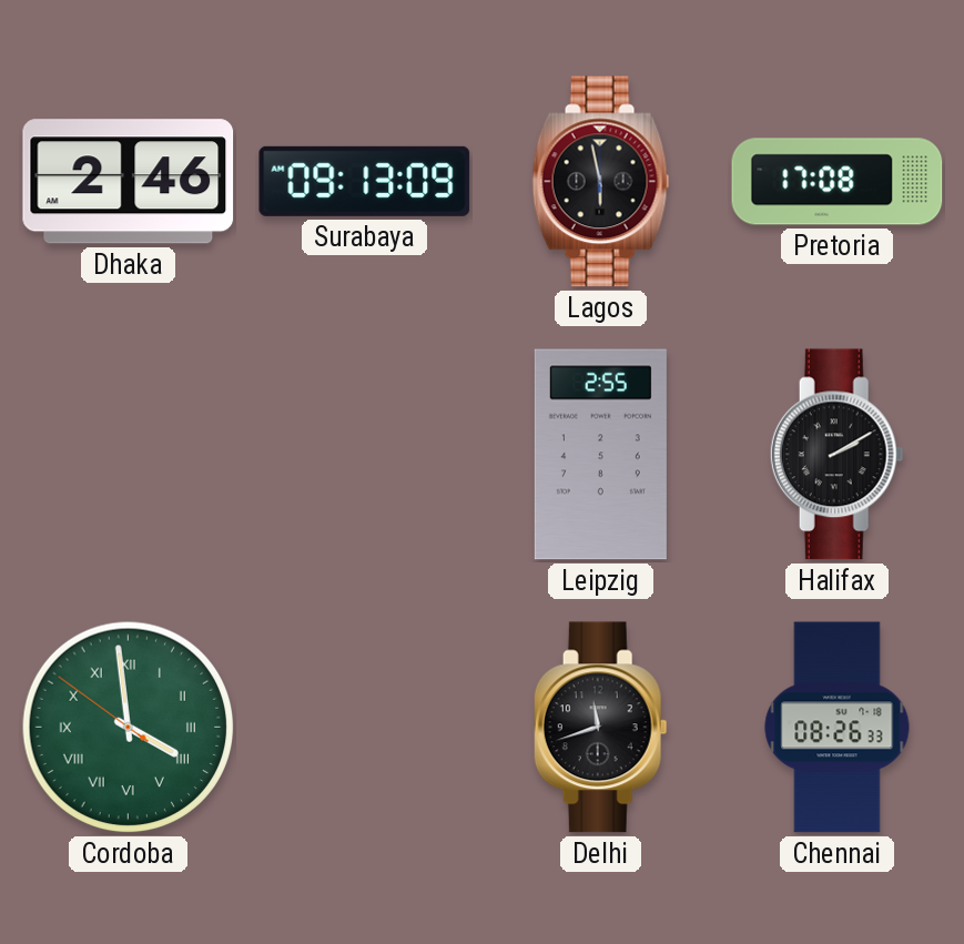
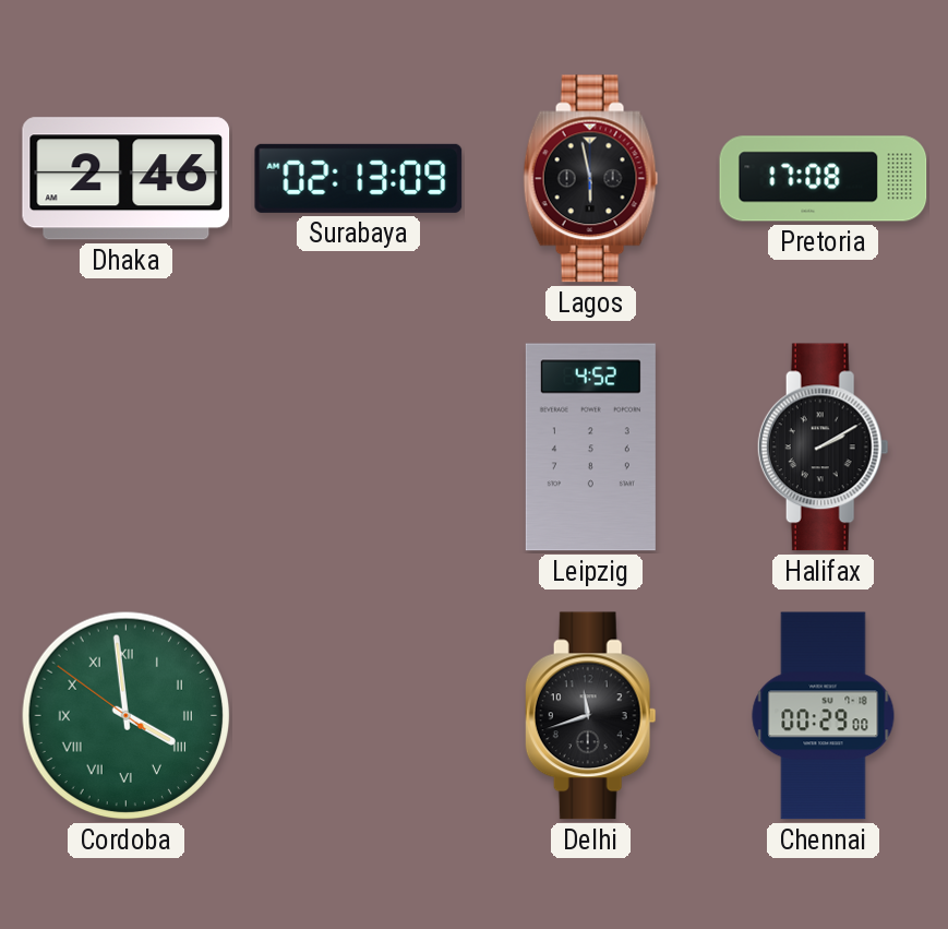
Surabaya: 09:13 -> 02:13
Leipzig: 2:55 -> 4:52
Chennai: 08:26 -> 00:29
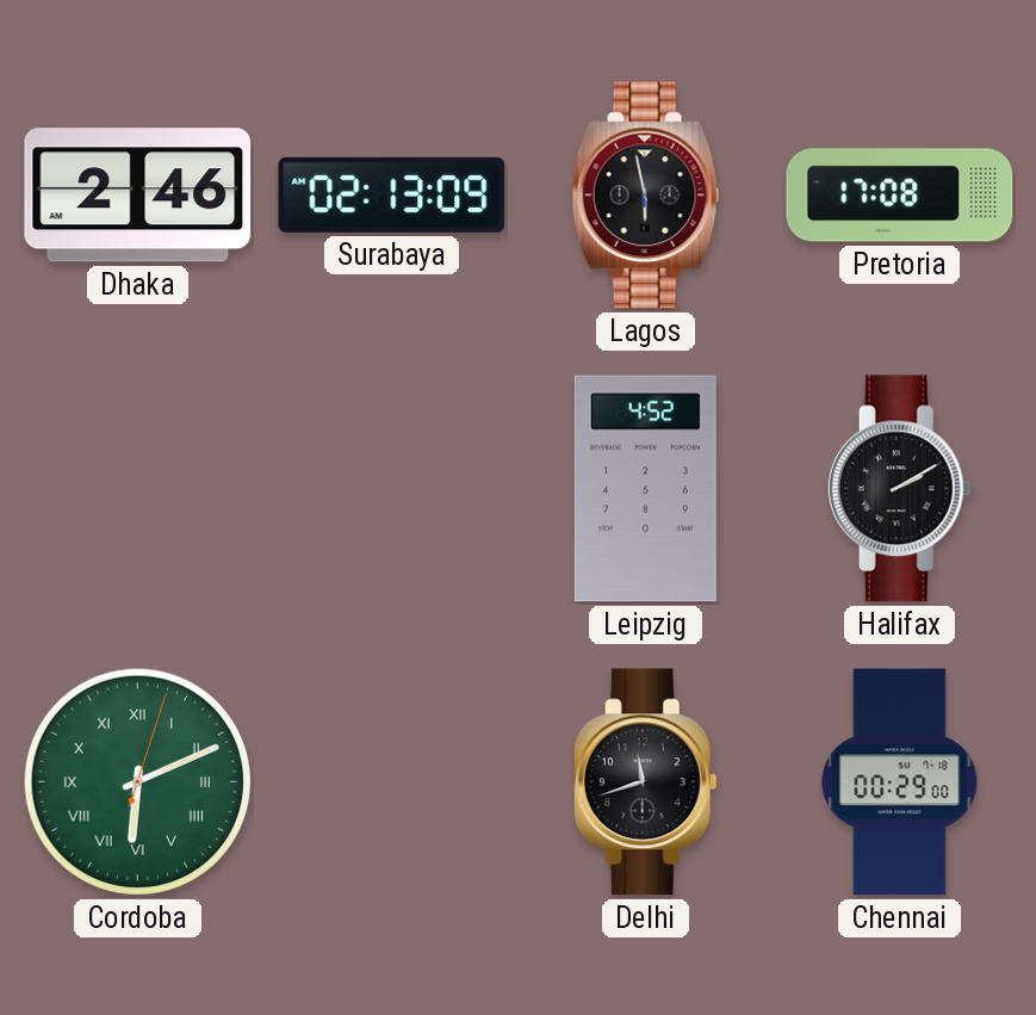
Cordoba: 3:58 -> 6:11
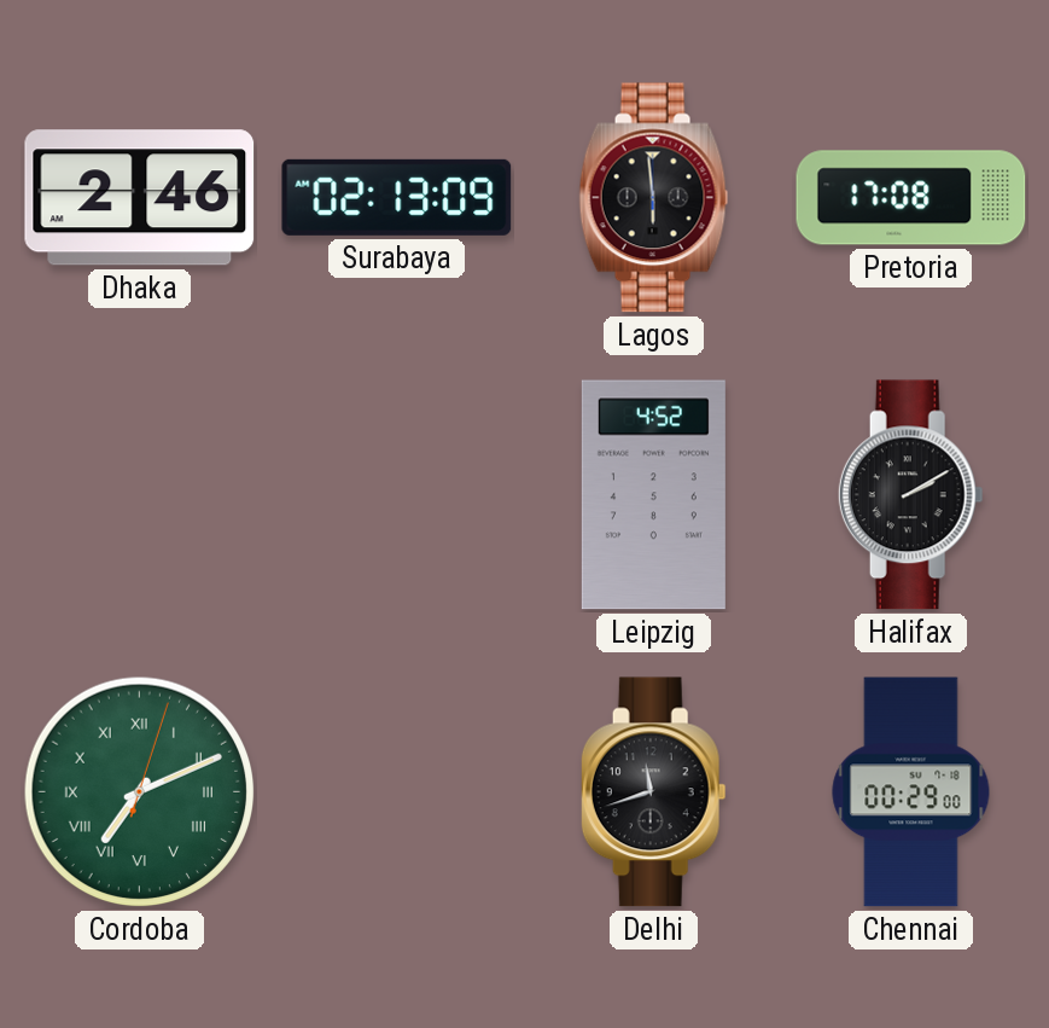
Lagos: 5:58 -> 5:59
Cordoba: 6:11 -> 7:11
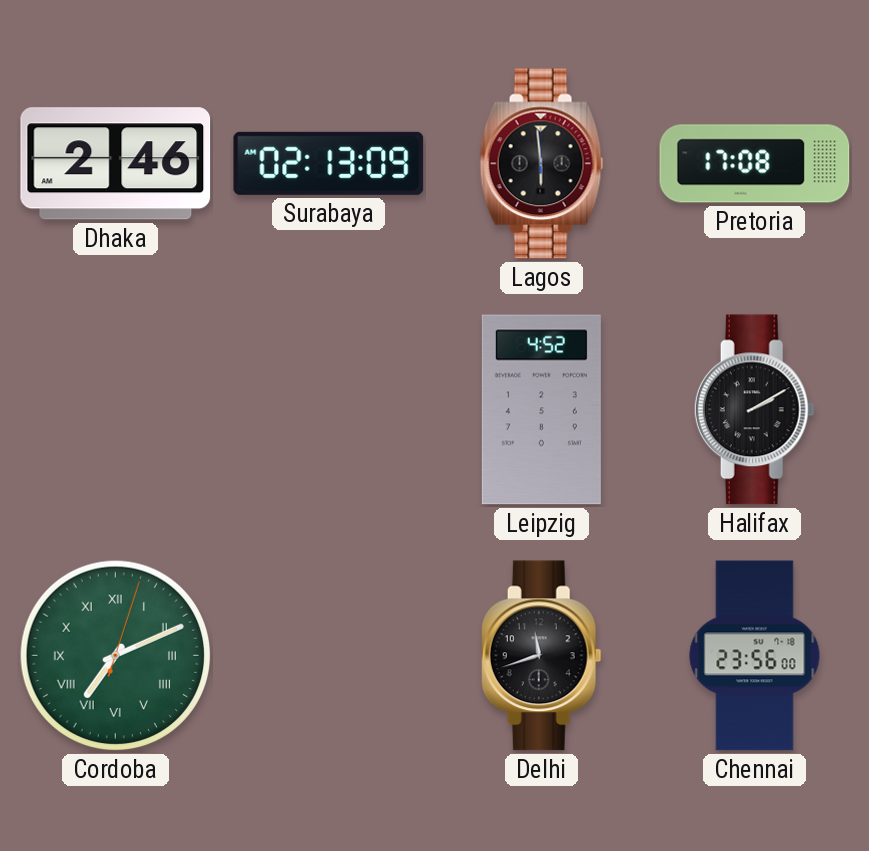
Chennai: 00:29 -> 23:56
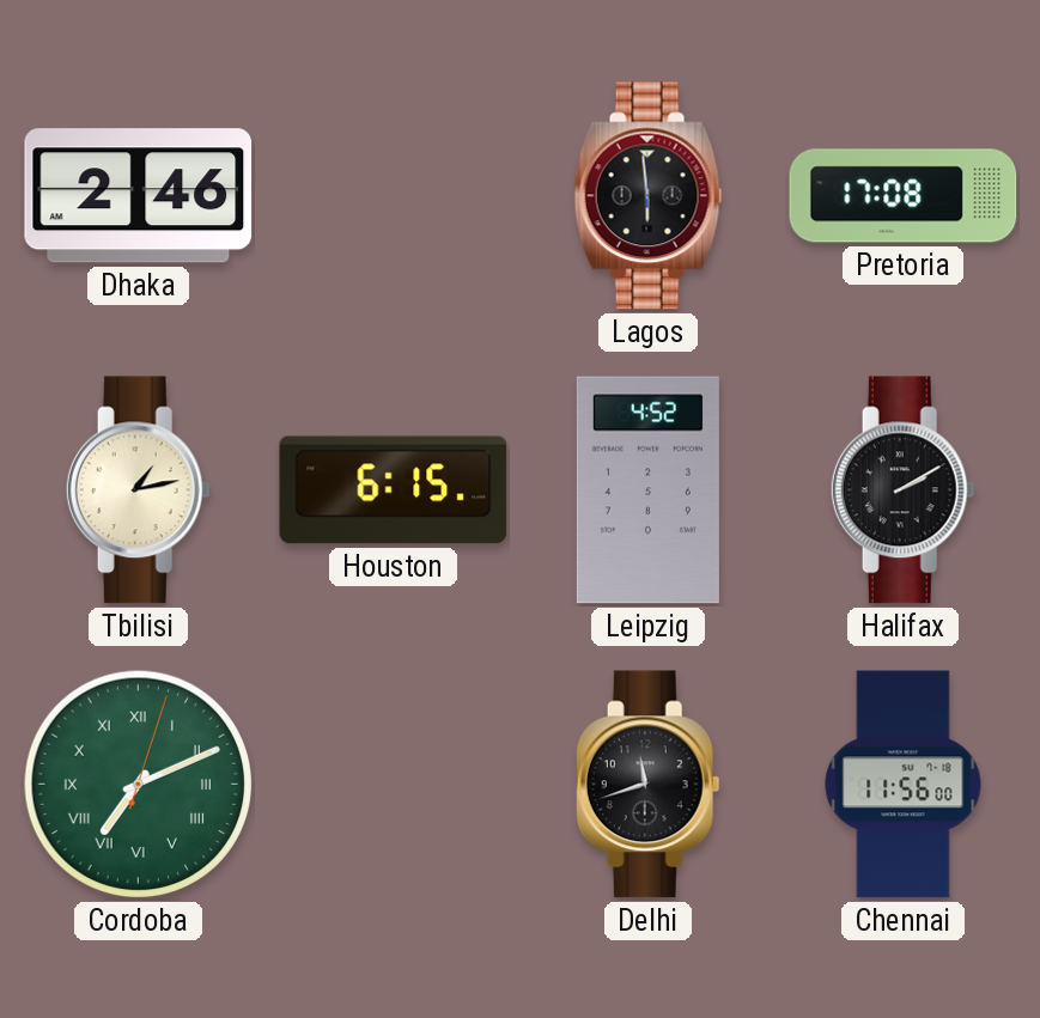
Surabaya: 02:13 -> none
Tbilisi: none -> 1:13
Houston: none -> 6:15
Chennai: 23:56 -> 11:56
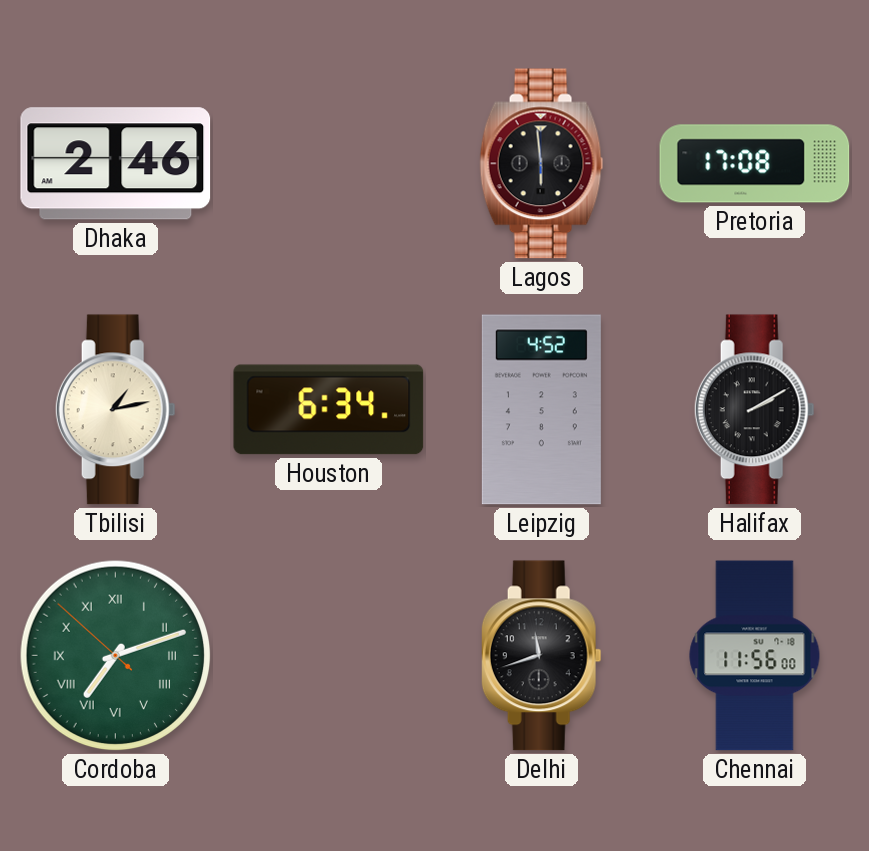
Houston: 6:15 -> 6:34
Cordoba: 7:11:03 -> 7:11:52
